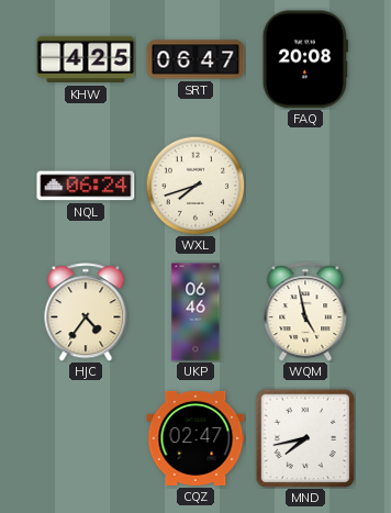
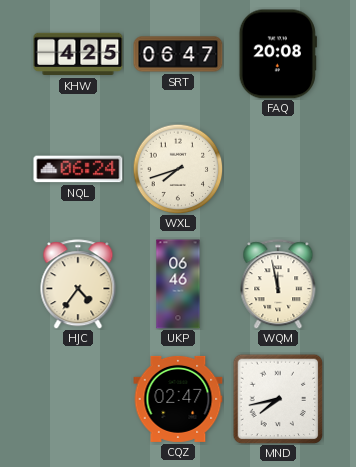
WQM: 4:58 -> 11:58
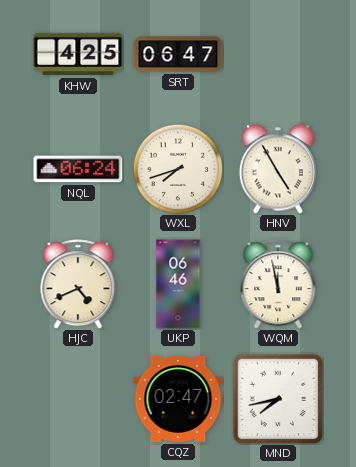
FAQ: 20:08 -> none
HNV: none -> 4:55
HJC: 4:36 -> 4:41
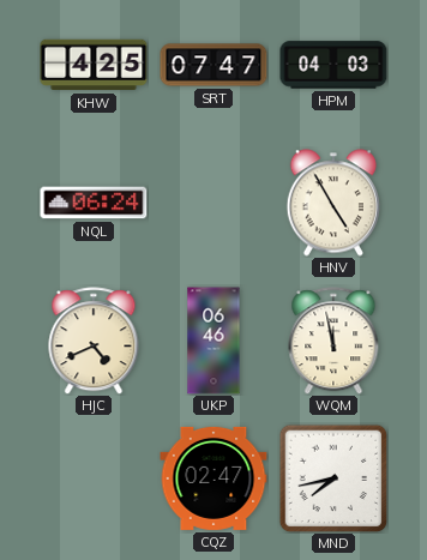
SRT: 06:47 -> 07:47
HPM: none -> 04:03
WXL: 7:42 -> none
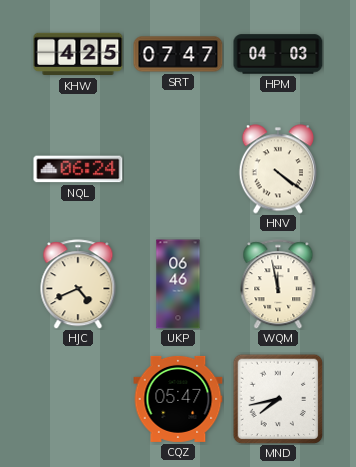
HNV: 4:55 -> 4:21
CQZ: 02:47 -> 05:47
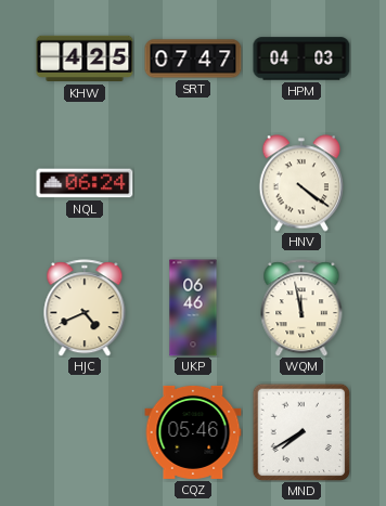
CQZ: 05:47 -> 05:46
MND: 7:43 -> 7:40
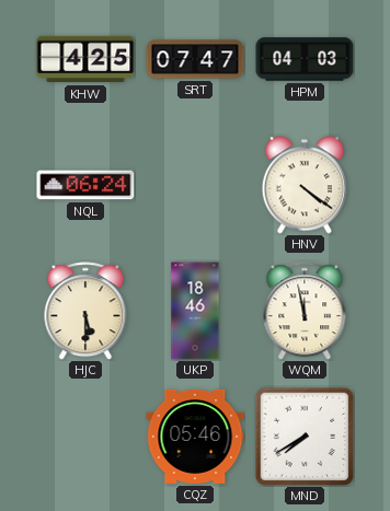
HJC: 4:41 -> 5:30
UKP: 06:46 -> 18:46
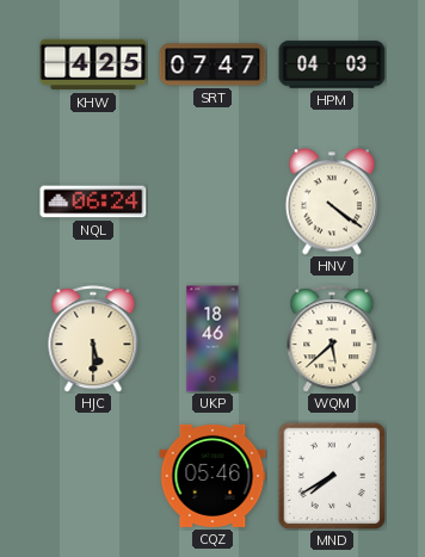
WQM: 11:58 -> 5:38
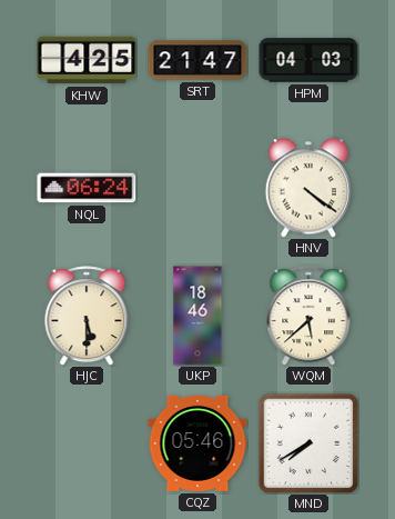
SRT: 07:47 -> 21:47
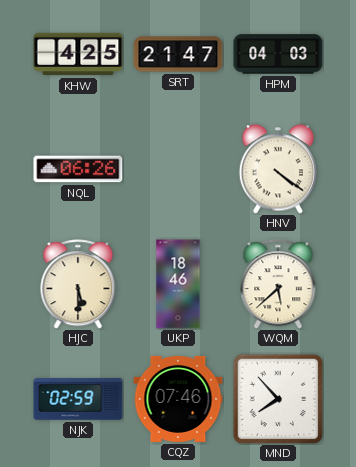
NQL: 06:24 -> 06:26
NJK: none -> 02:59
CQZ: 05:46 -> 07:46
MND: 7:40 -> 7:53
